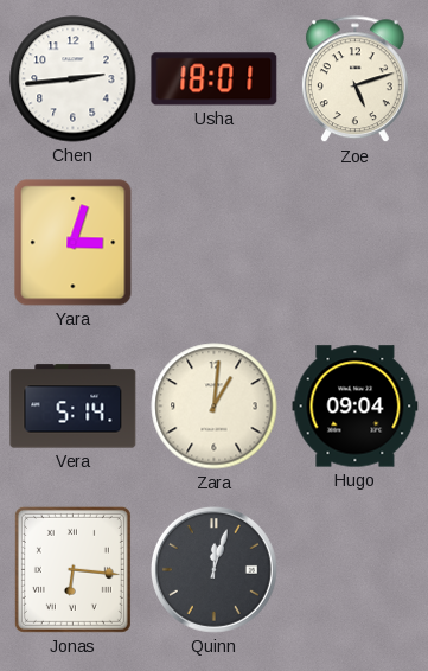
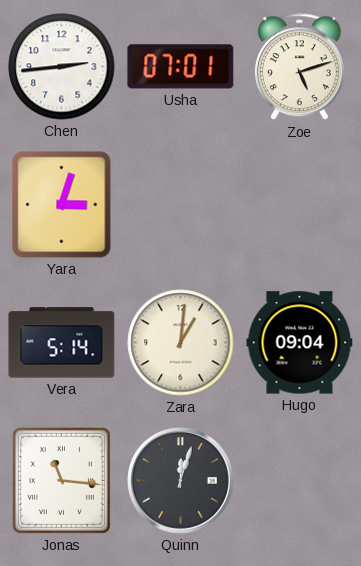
Usha: 18:01 -> 07:01
Jonas: 6:16 -> 11:16
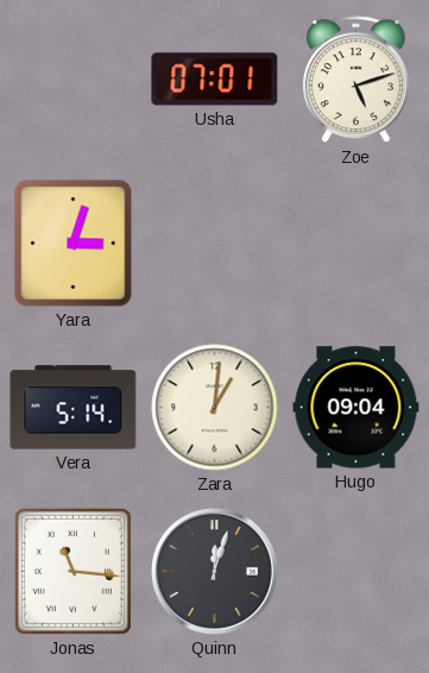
Chen: 2:44 -> none
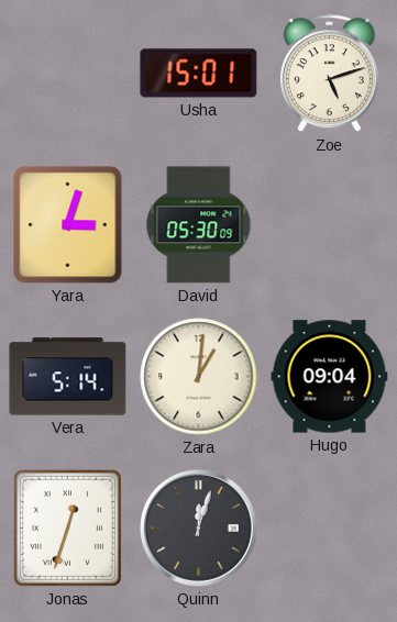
Usha: 07:01 -> 15:01
David: none -> 05:30
Jonas: 11:16 -> 12:33
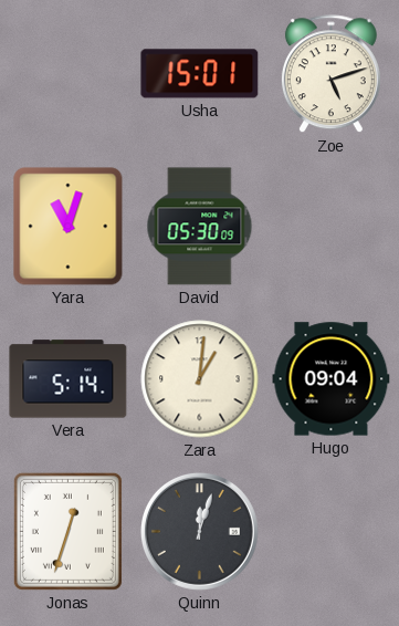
Yara: 3:03 -> 11:03
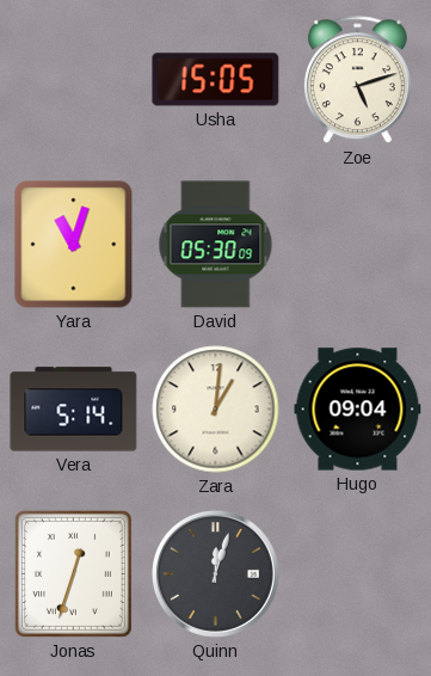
Usha: 15:01 -> 15:05
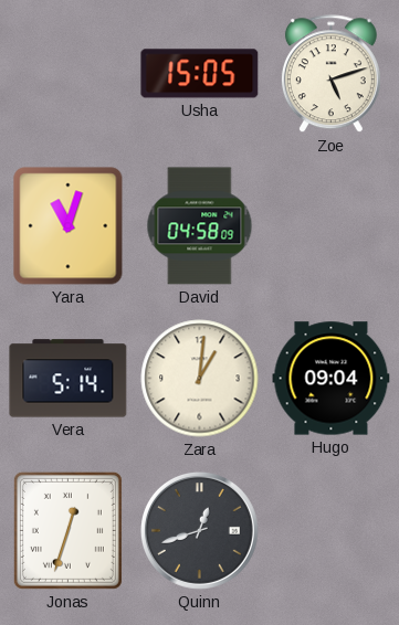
David: 05:30 -> 04:58
Quinn: 12:03 -> 12:42
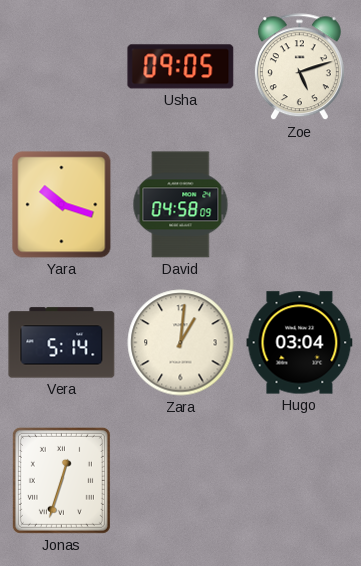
Usha: 15:05 -> 09:05
Yara: 11:03 -> 10:18
Hugo: 09:04 -> 03:04
Quinn: 12:42 -> none
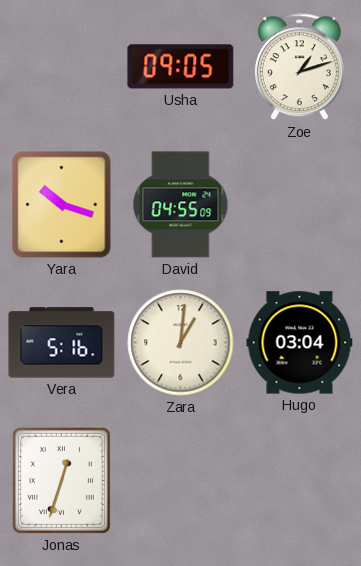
Zoe: 5:12 -> 1:12
David: 04:58 -> 04:55
Vera: 5:14 -> 5:16
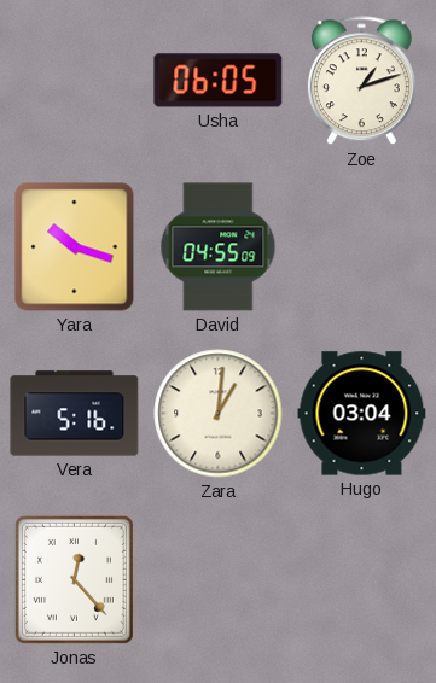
Usha: 09:05 -> 06:05
Jonas: 12:33 -> 12:23
